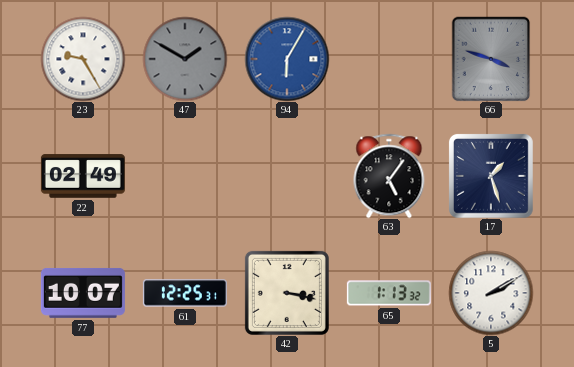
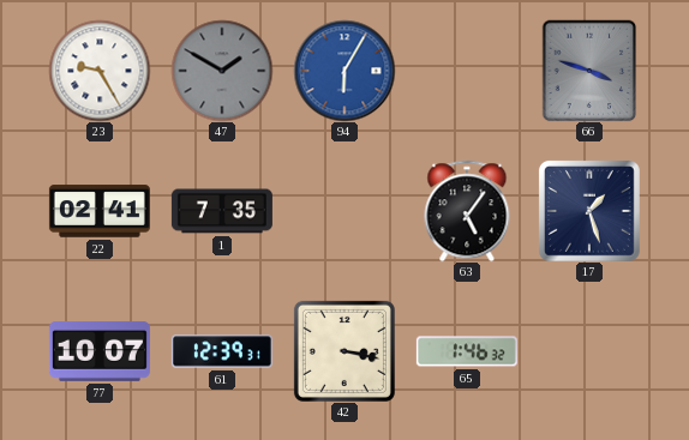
22: 02:49 -> 02:41
1: none -> 7:35
61: 12:25 -> 12:39
65: 1:13 -> 1:46
5: 2:10 -> none
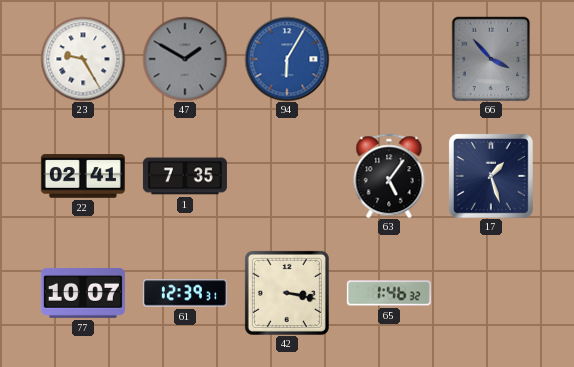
66: 3:48 -> 3:53
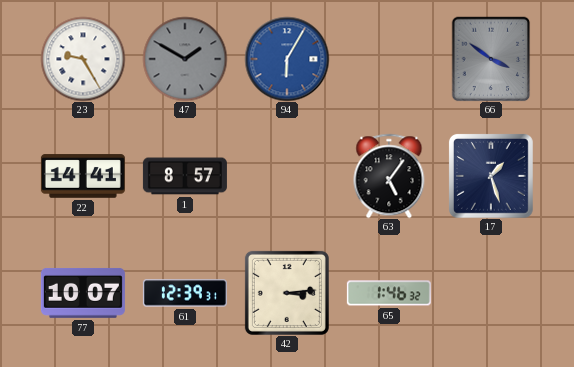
66: 3:53 -> 3:51
22: 02:41 -> 14:41
1: 7:35 -> 8:57
42: 3:17 -> 3:14
